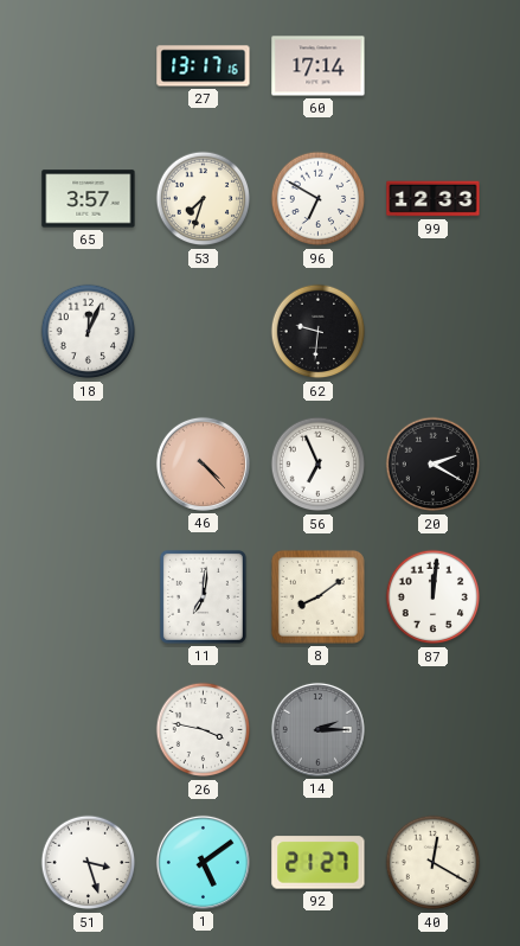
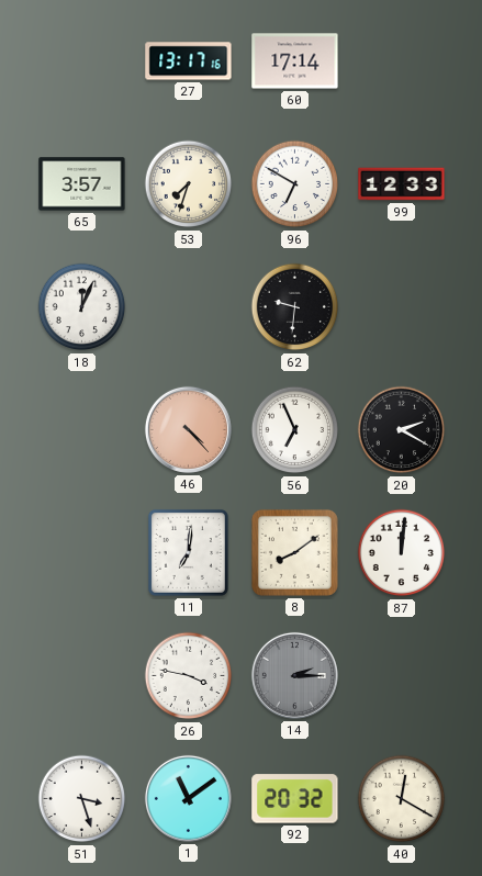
1: 5:09 -> 11:09
92: 21:27 -> 20:32
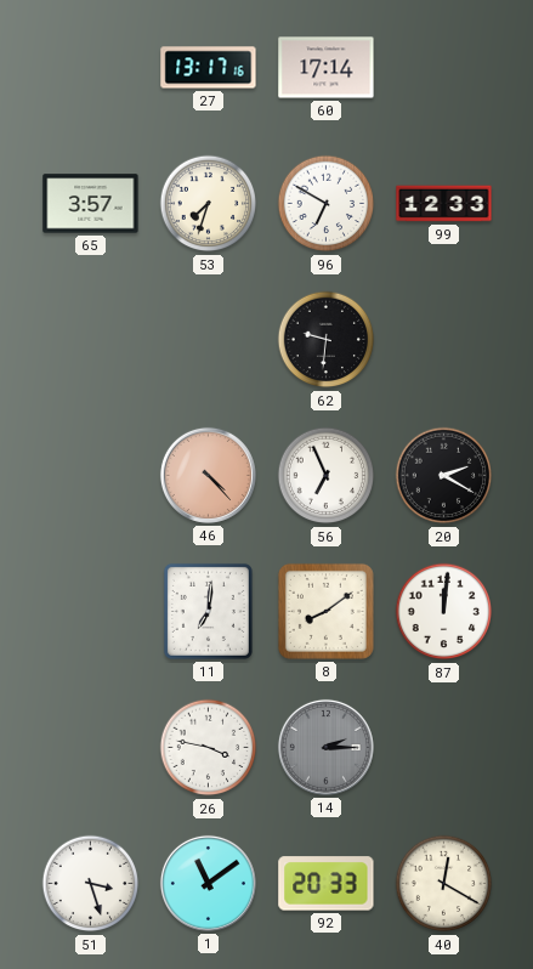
18: 12:04 -> none
92: 20:32 -> 20:33
